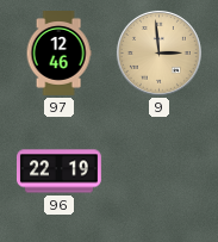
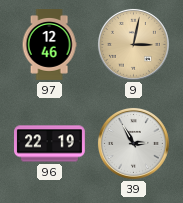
9: 2:59 -> 3:02
39: none -> 2:55
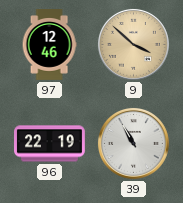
9: 3:02 -> 3:52
39: 2:55 -> 10:55
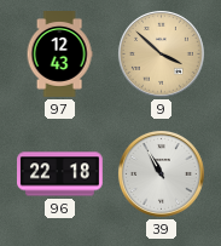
97: 12:46 -> 12:43
96: 22:19 -> 22:18
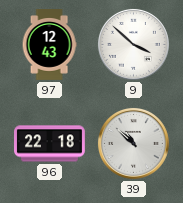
9 dial: champagne -> white
39: 10:55 -> 10:52
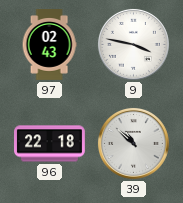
97: 12:43 -> 02:43
9: 3:52 -> 3:47
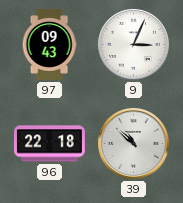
97: 02:43 -> 09:43
9: 3:47 -> 3:04
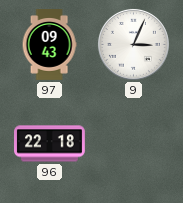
39: 10:52 -> none
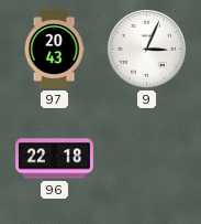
97: 09:43 -> 20:43
